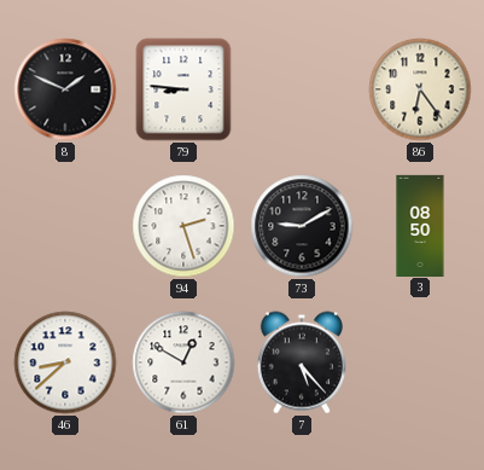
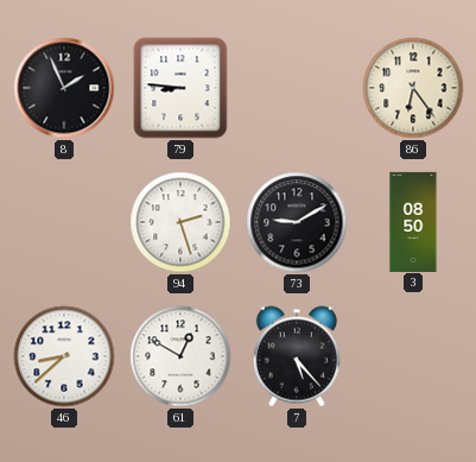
8: 1:49 -> 1:56
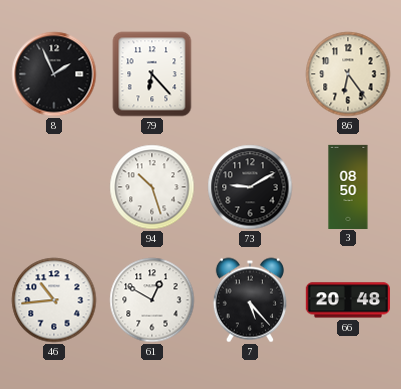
79: 8:46 -> 6:23
94: 2:27 -> 10:27
46: 8:38 -> 10:44
66: none -> 20:48
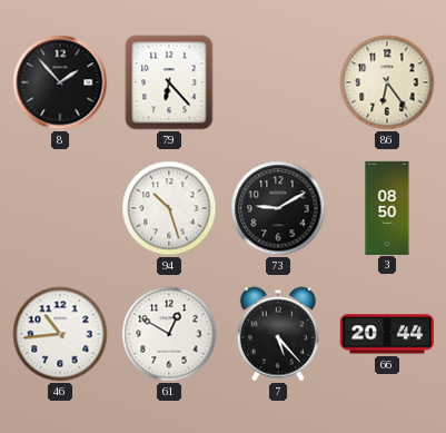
8: 1:56 -> 1:53
66: 20:48 -> 20:44
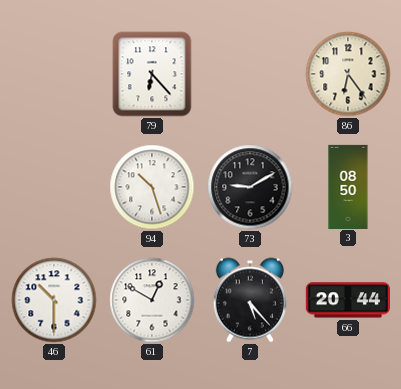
8: 1:53 -> none
46: 10:44 -> 10:30
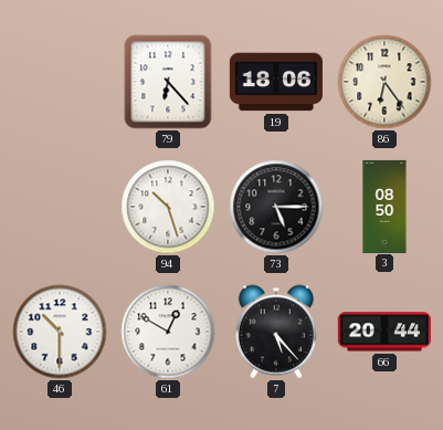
19: none -> 18:06
73: 9:10 -> 5:15
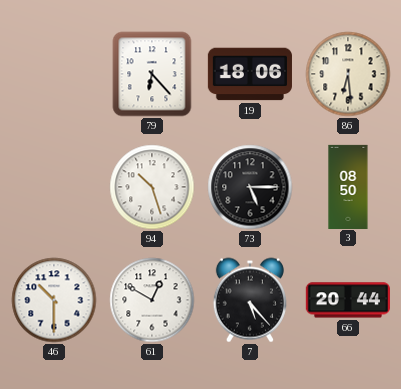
86: 6:24 -> 6:29
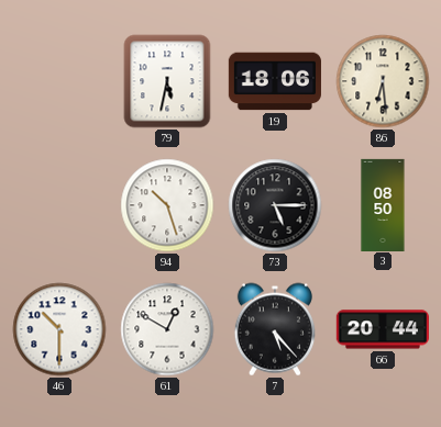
79: 6:23 -> 5:32
